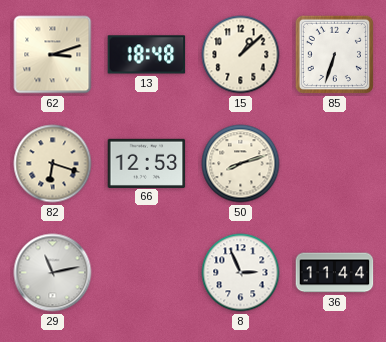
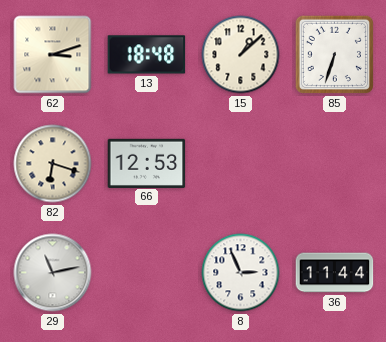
50: 8:12 -> none
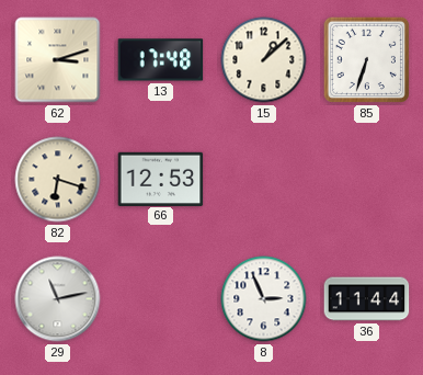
13: 18:48 -> 17:48
